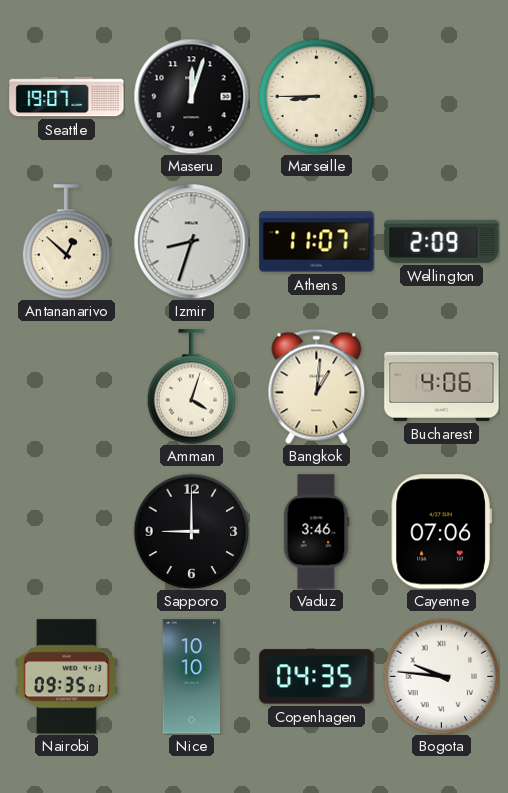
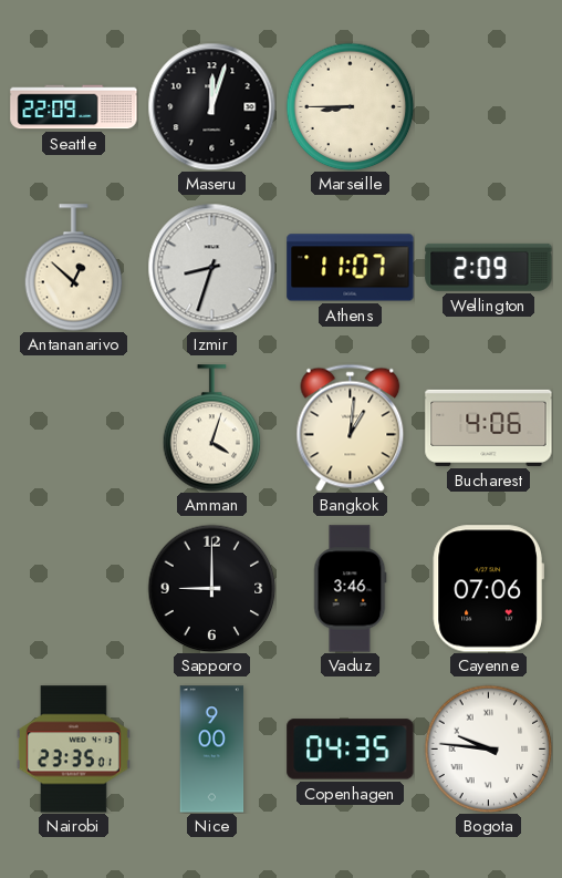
Seattle: 19:07 -> 22:09
Nairobi: 09:35 -> 23:35
Nice: 10:10 -> 9:00
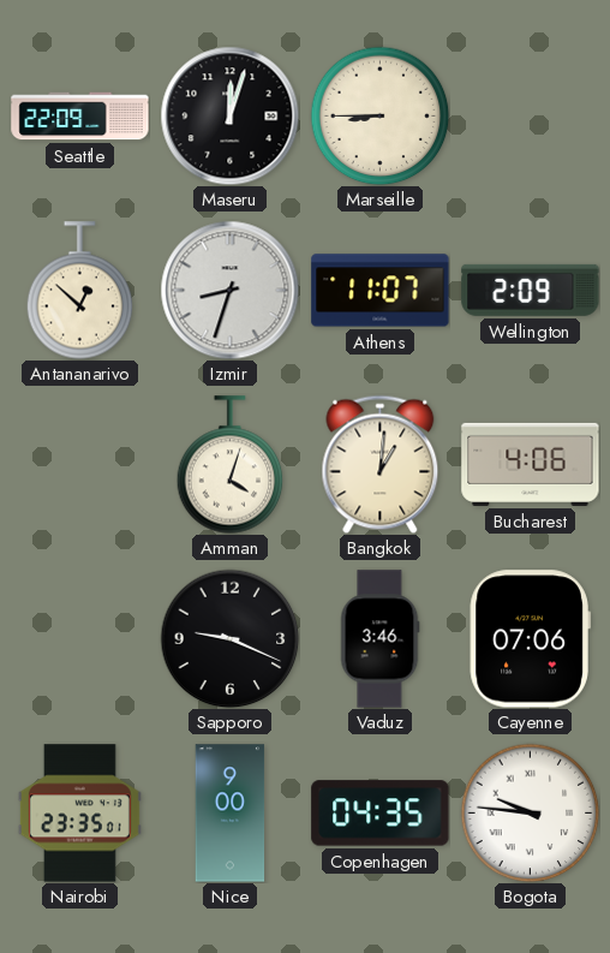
Sapporo: 9:00 -> 9:19
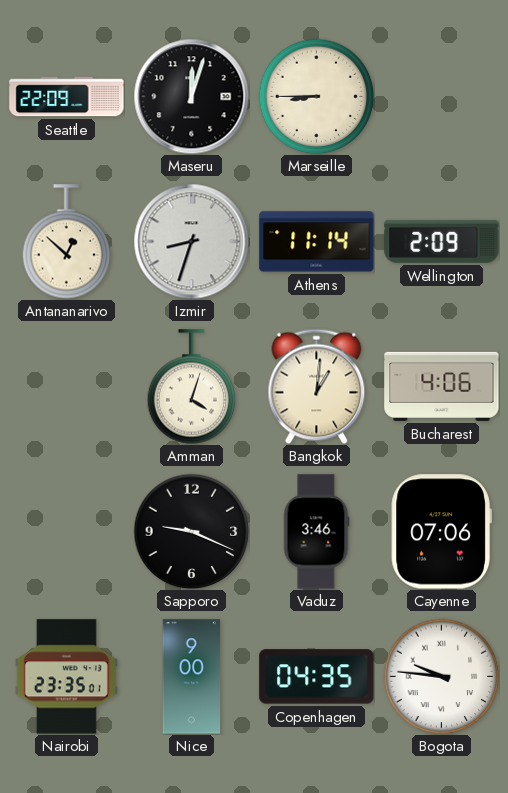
Athens: 11:07 -> 11:14
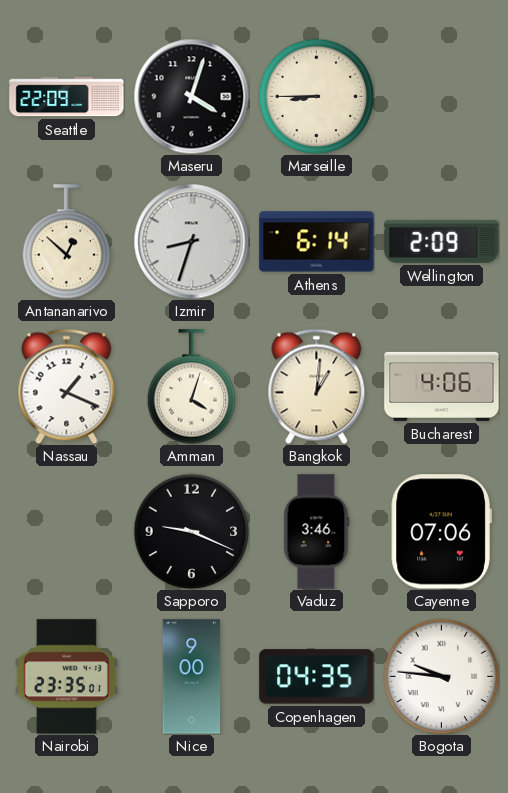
Maseru: 12:03 -> 4:03
Athens: 11:14 -> 6:14
Nassau: none -> 1:19
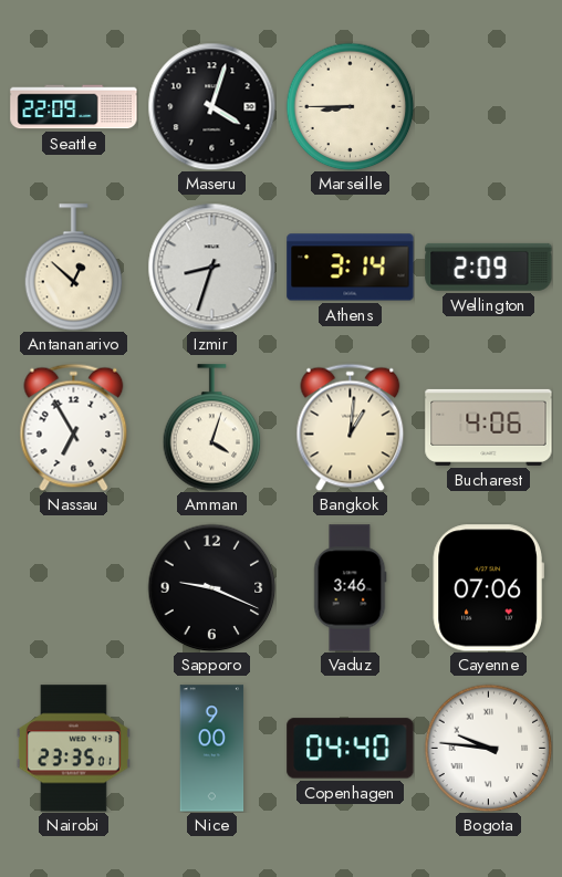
Athens: 6:14 -> 3:14
Nassau: 1:19 -> 6:55
Copenhagen: 04:35 -> 04:40
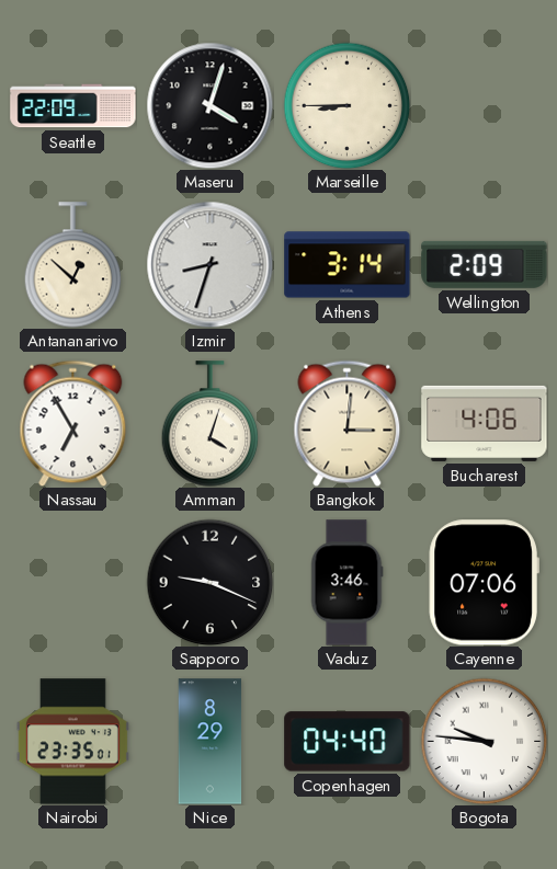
Bangkok: 1:01 -> 3:01
Nice: 9:00 -> 8:29
